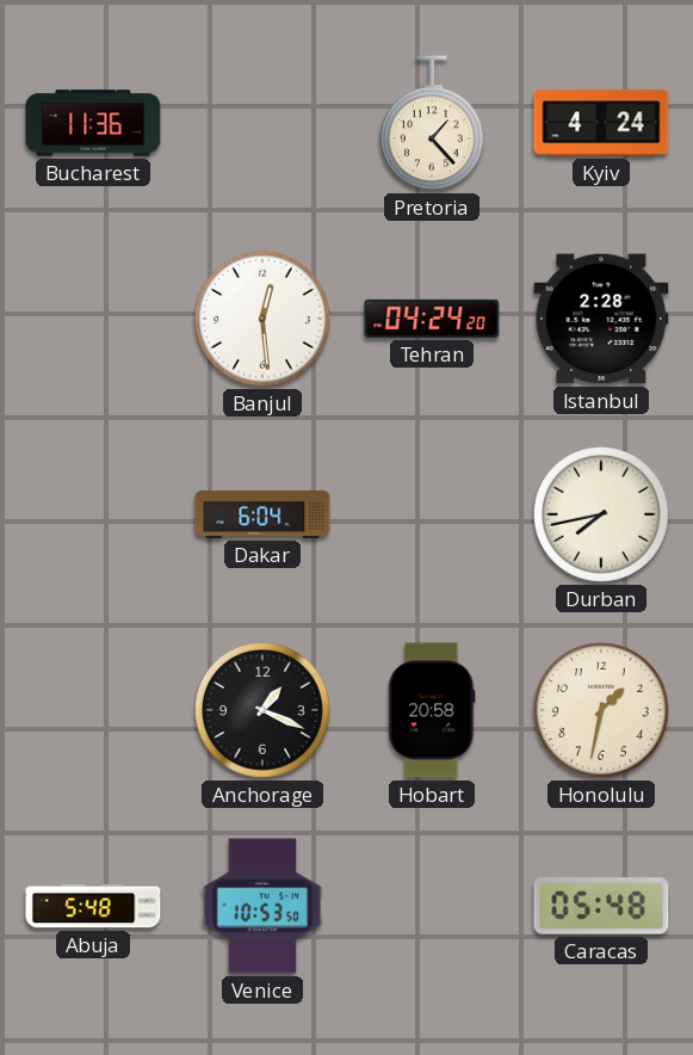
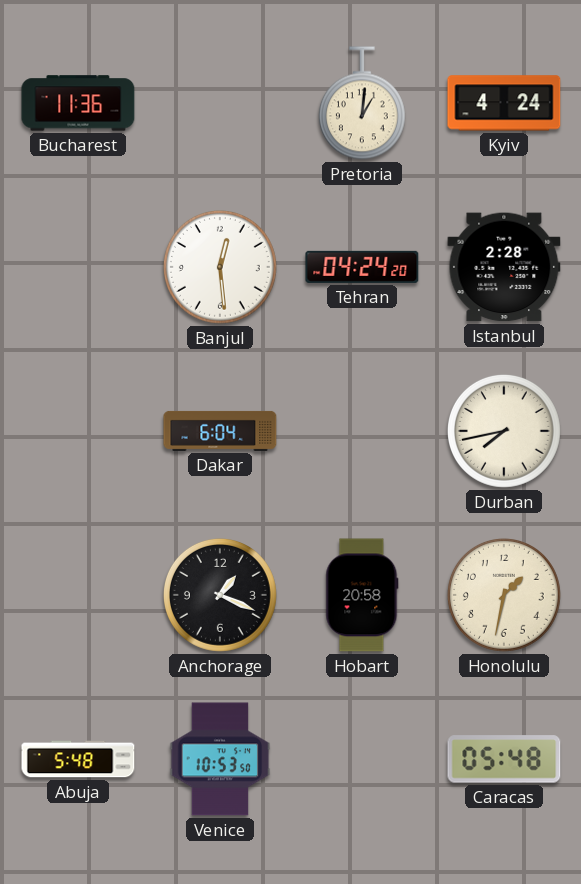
Pretoria: 1:23 -> 1:01
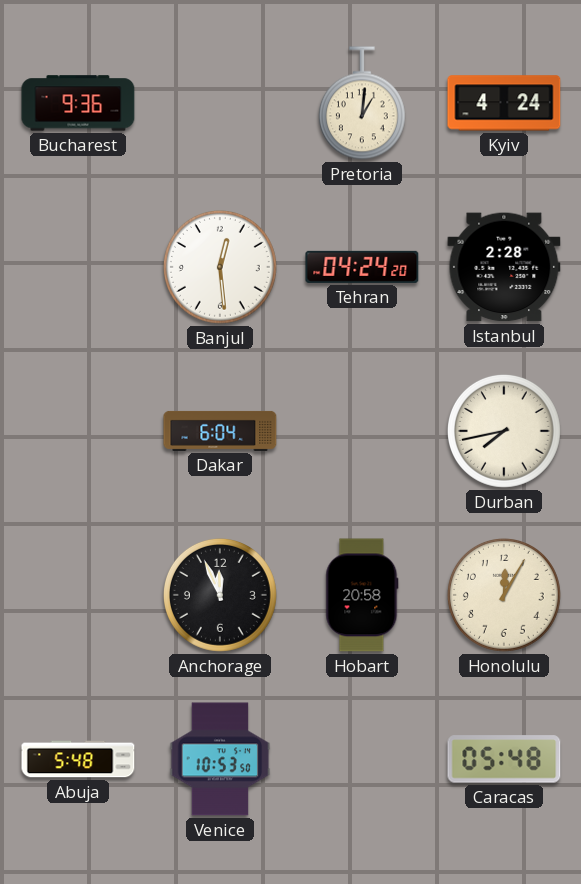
Bucharest: 11:36 -> 9:36
Anchorage: 1:19 -> 11:56
Honolulu: 1:32 -> 12:05
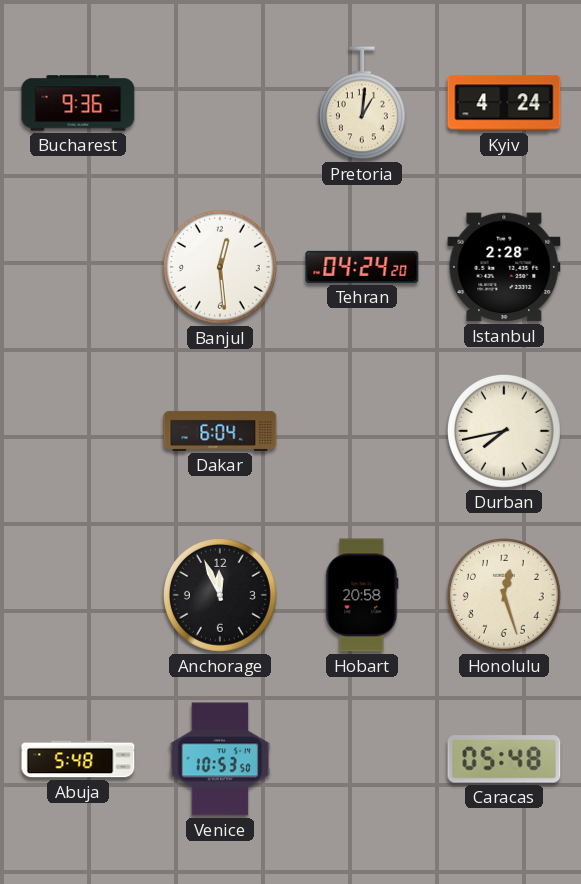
Honolulu: 12:05 -> 12:27
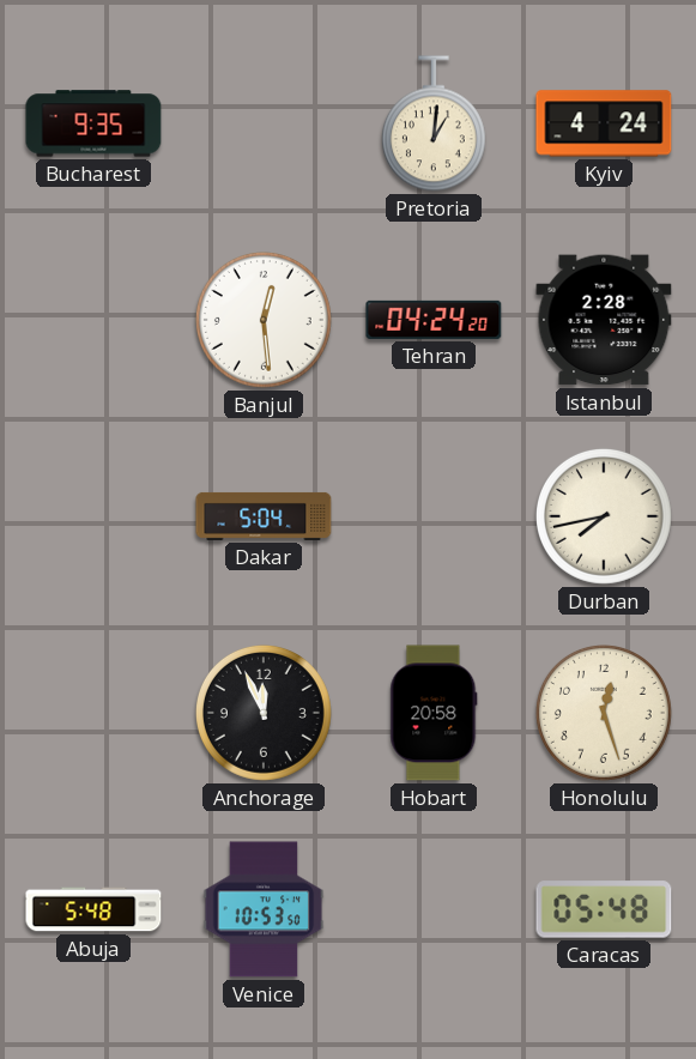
Bucharest: 9:36 -> 9:35
Dakar: 6:04 -> 5:04
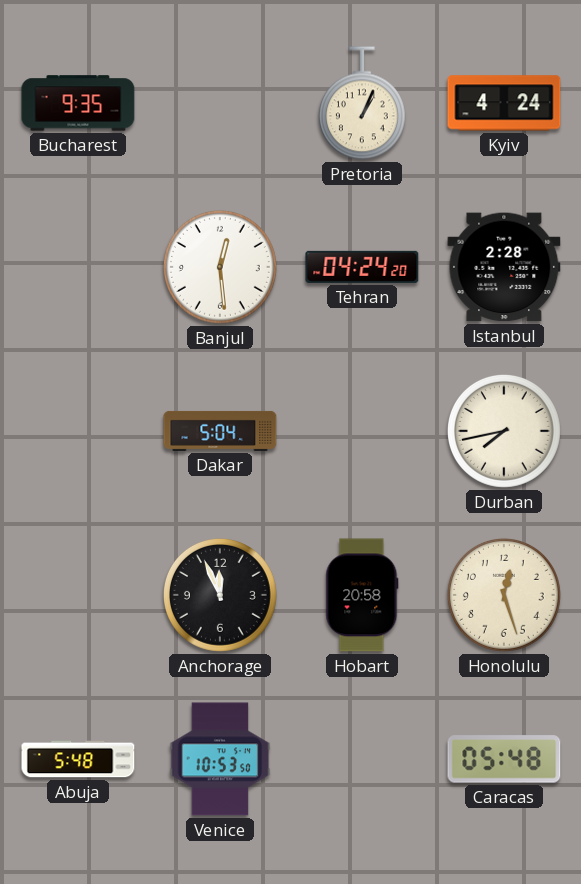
Pretoria: 1:01 -> 1:04
